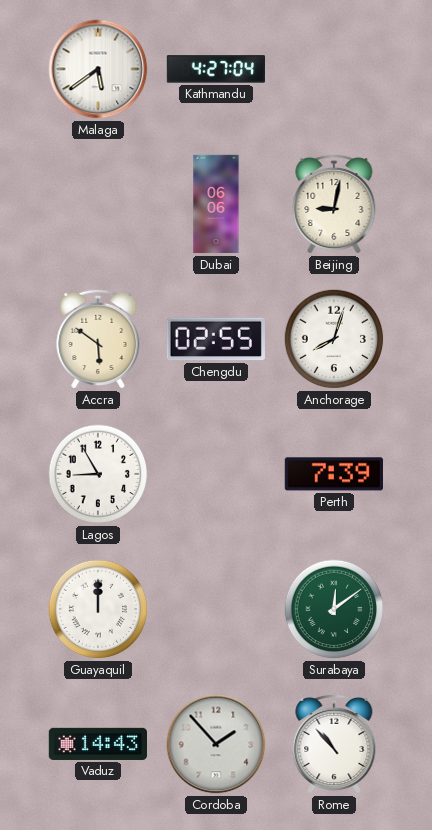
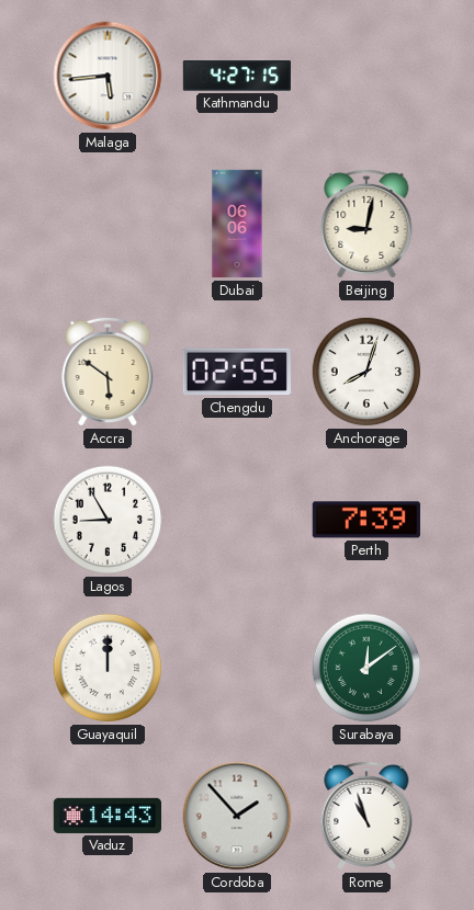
Malaga: 5:39 -> 5:44
Kathmandu: 4:27:04 -> 4:27:15
Rome: 10:53 -> 10:57
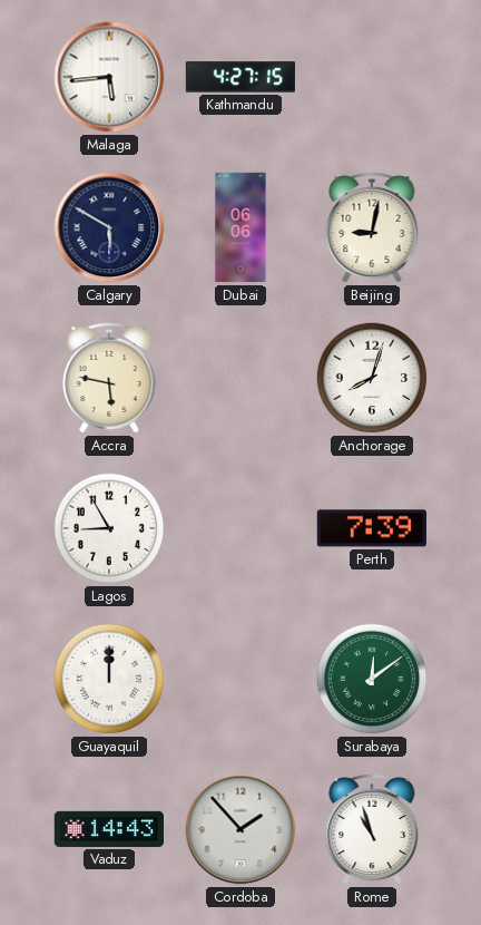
Calgary: none -> 5:50
Accra: 5:51 -> 5:47
Chengdu: 02:55 -> none
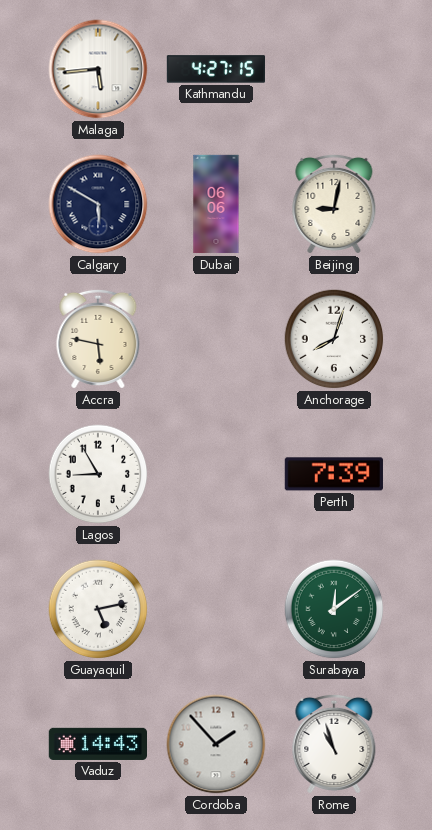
Guayaquil: 12:00 -> 5:13
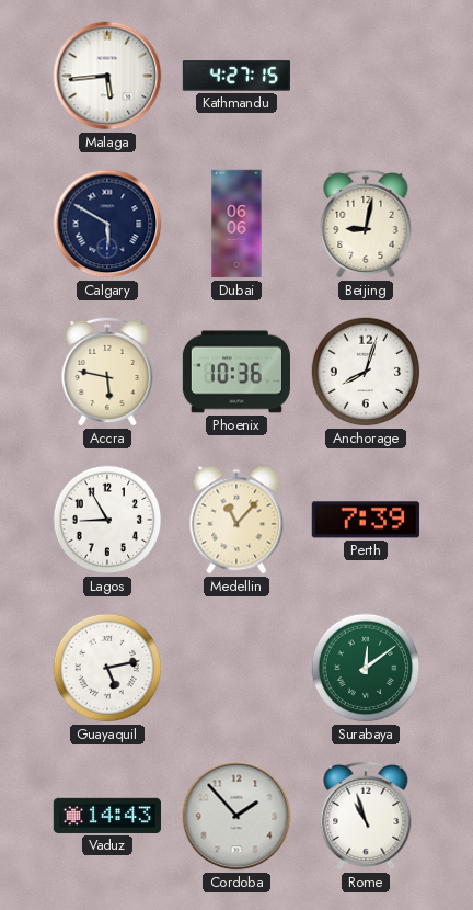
Phoenix: none -> 10:36
Medellin: none -> 11:07
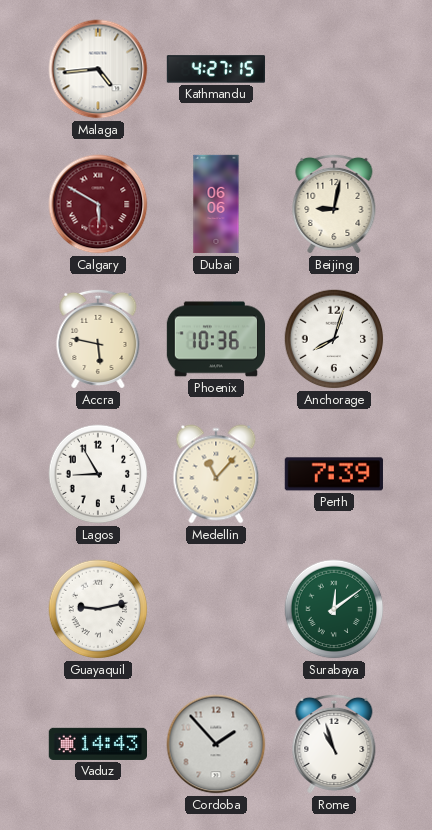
Malaga: 5:44 -> 4:44
Calgary dial: navy -> burgundy
Guayaquil: 5:13 -> 9:13
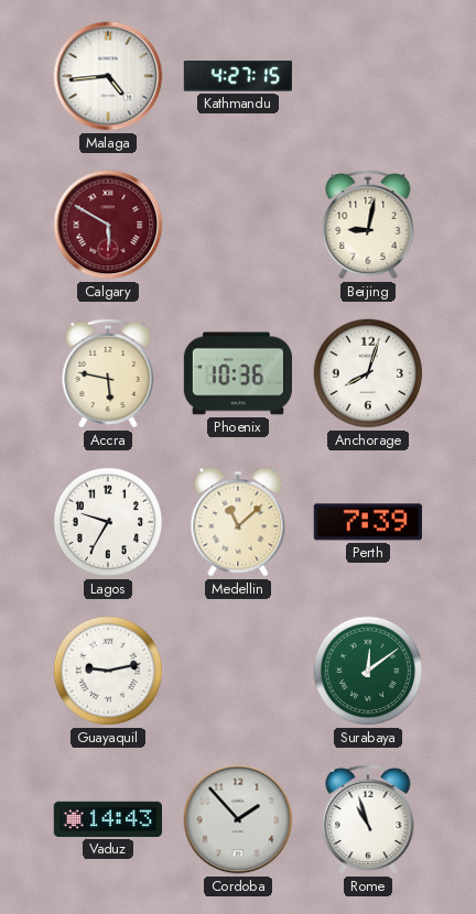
Dubai: 06:06 -> none
Lagos: 8:55 -> 9:35
Medellin: 11:07 -> 11:08
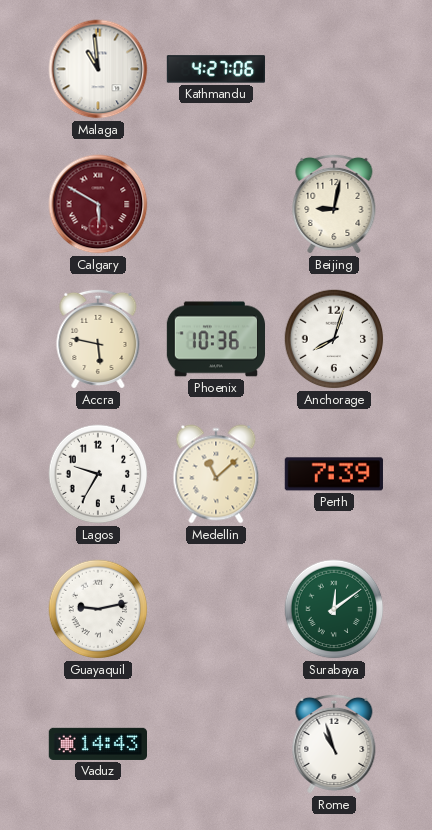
Malaga: 4:44 -> 10:59
Kathmandu: 4:27:15 -> 4:27:06
Cordoba: 1:53 -> none
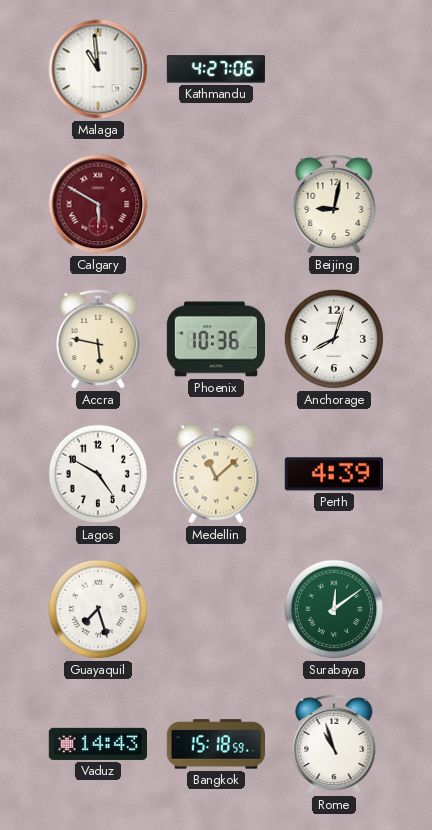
Lagos: 9:35 -> 4:50
Perth: 7:39 -> 4:39
Guayaquil: 9:13 -> 7:27
Bangkok: none -> 15:18
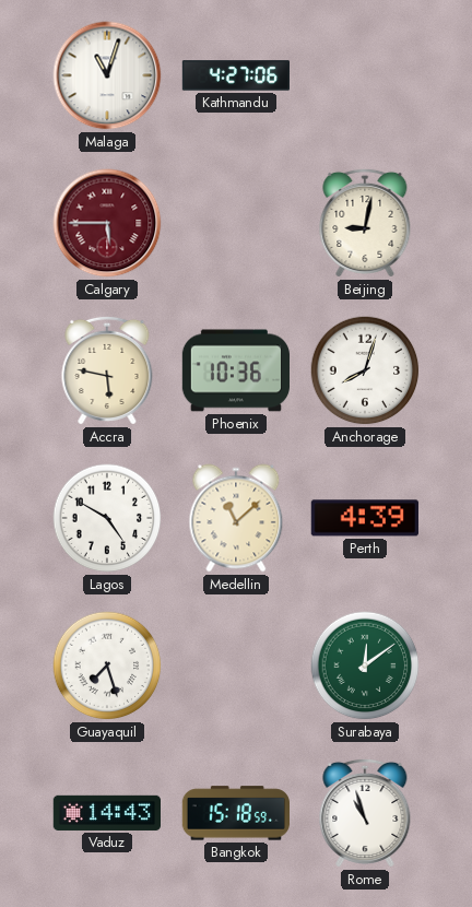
Malaga: 10:59 -> 11:03
Calgary: 5:50 -> 5:45
